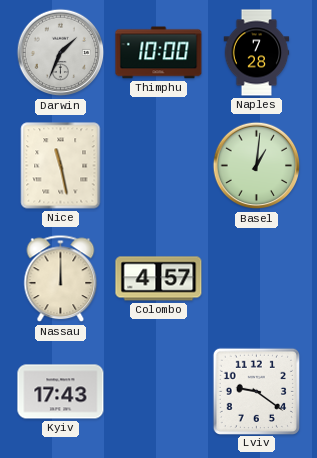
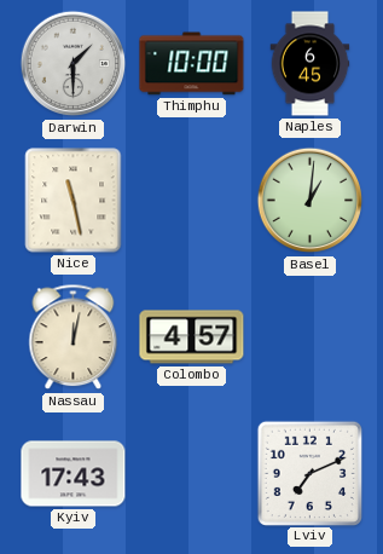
Darwin: 1:34 -> 1:30
Naples: 7:28 -> 6:45
Nassau: 12:00 -> 12:02
Lviv: 9:21 -> 7:11
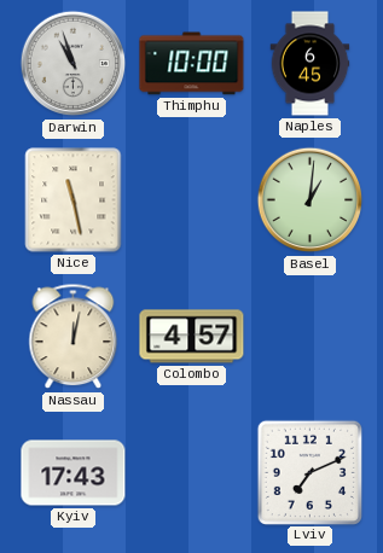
Darwin: 1:30 -> 10:57
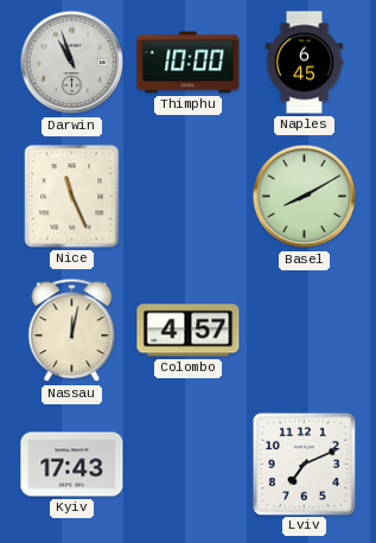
Nice: 11:28 -> 11:26
Basel: 1:01 -> 8:10
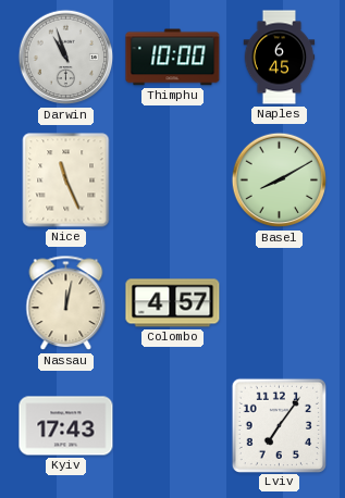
Lviv: 7:11 -> 7:06
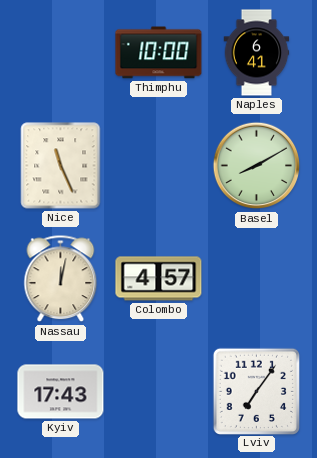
Darwin: 10:57 -> none
Naples: 6:45 -> 6:41
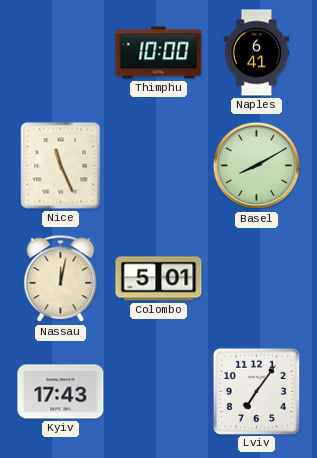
Colombo: 4:57 -> 5:01
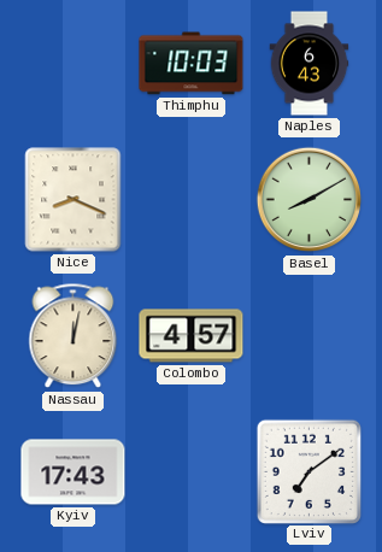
Thimphu: 10:00 -> 10:03
Naples: 6:41 -> 6:43
Nice: 11:26 -> 8:19
Colombo: 5:01 -> 4:57
Lviv: 7:06 -> 7:09
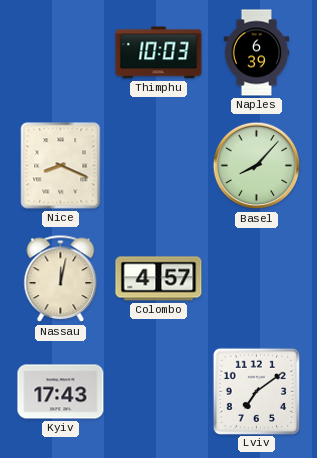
Naples: 6:43 -> 6:39
Basel: 8:10 -> 8:07
